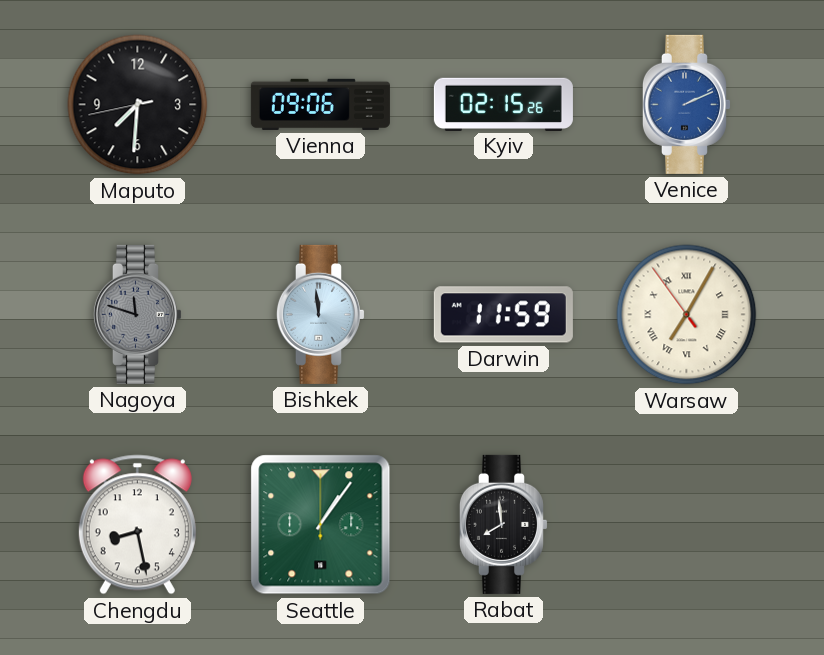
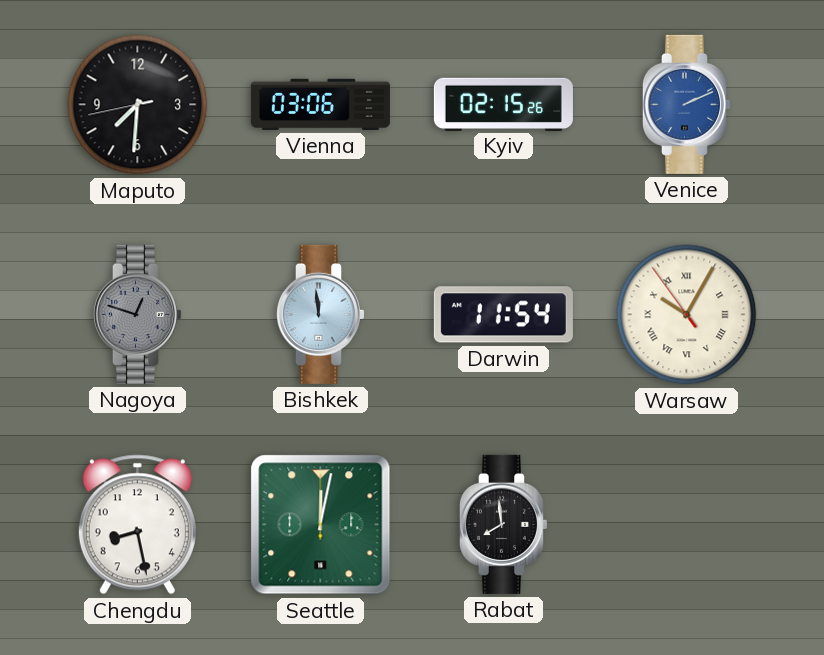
Vienna: 09:06 -> 03:06
Nagoya: 11:48 -> 12:48
Darwin: 11:59 -> 11:54
Warsaw: 7:04 -> 10:04
Seattle: 1:06 -> 12:02
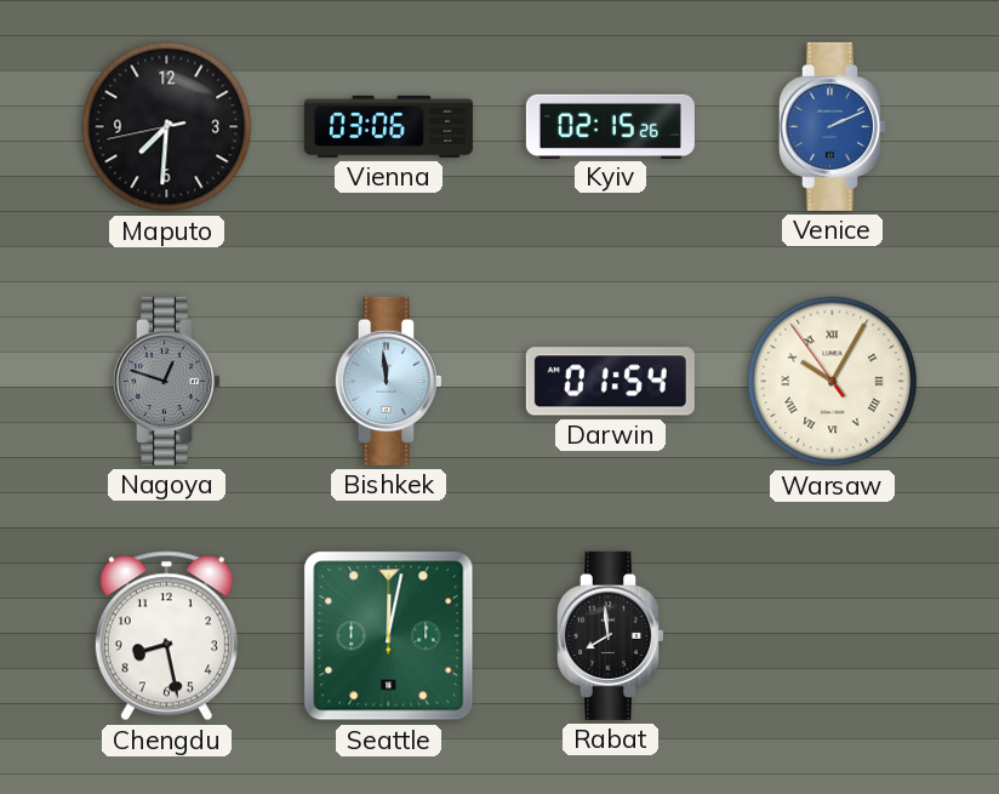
Darwin: 11:54 -> 01:54
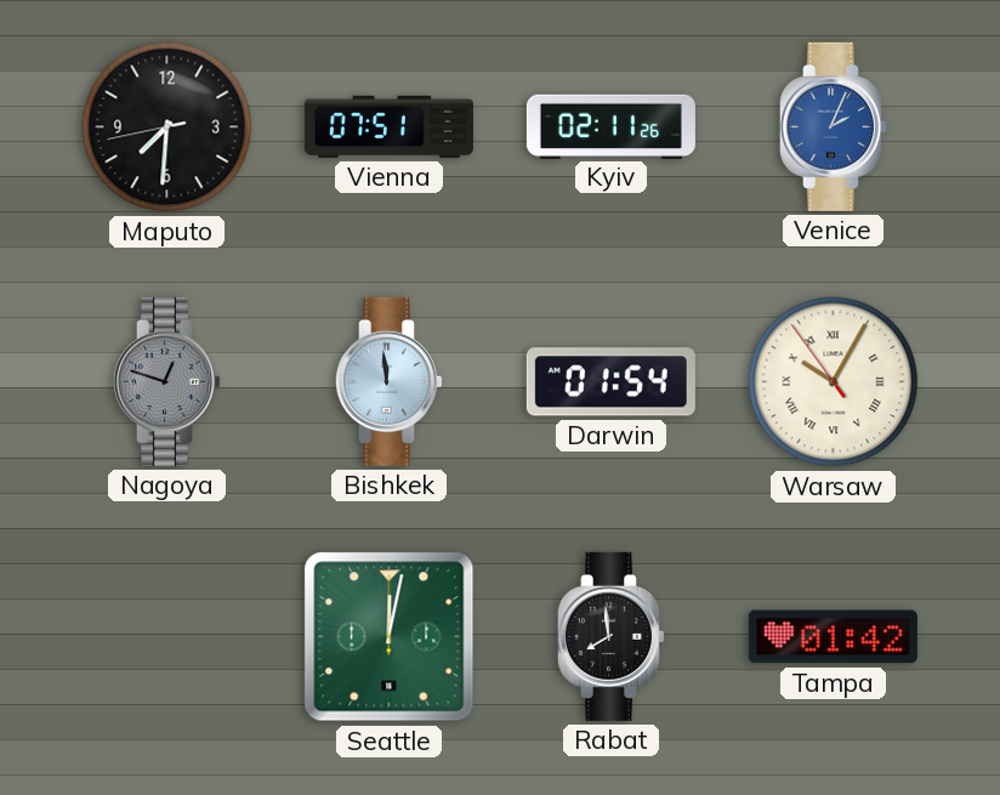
Vienna: 03:06 -> 07:51
Kyiv: 02:15 -> 02:11
Venice: 2:11 -> 2:04
Chengdu: 8:28 -> none
Tampa: none -> 01:42
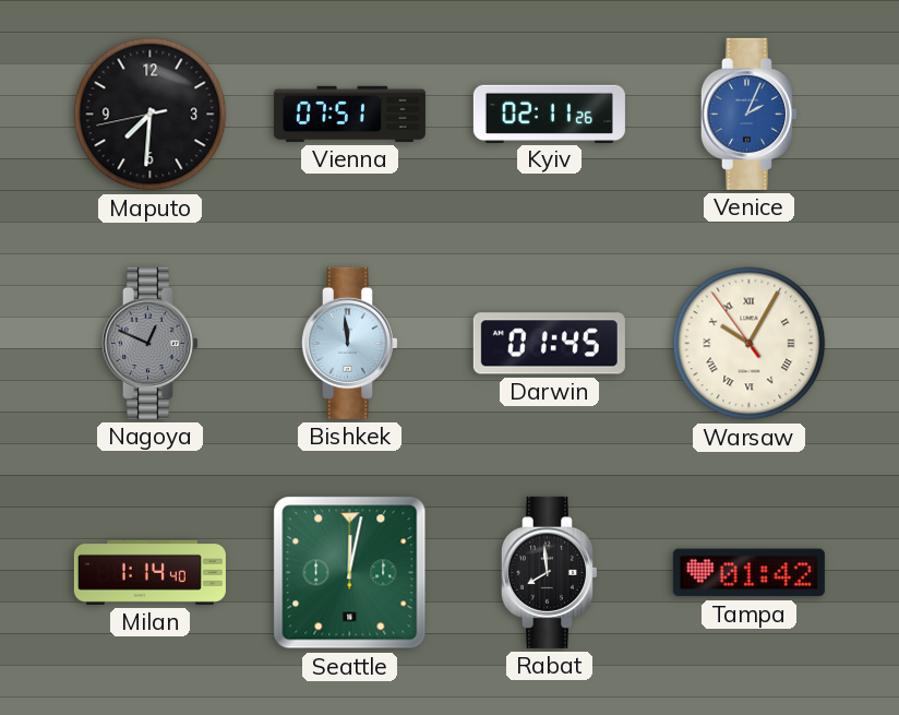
Nagoya: 12:48 -> 12:49
Darwin: 01:54 -> 01:45
Milan: none -> 1:14
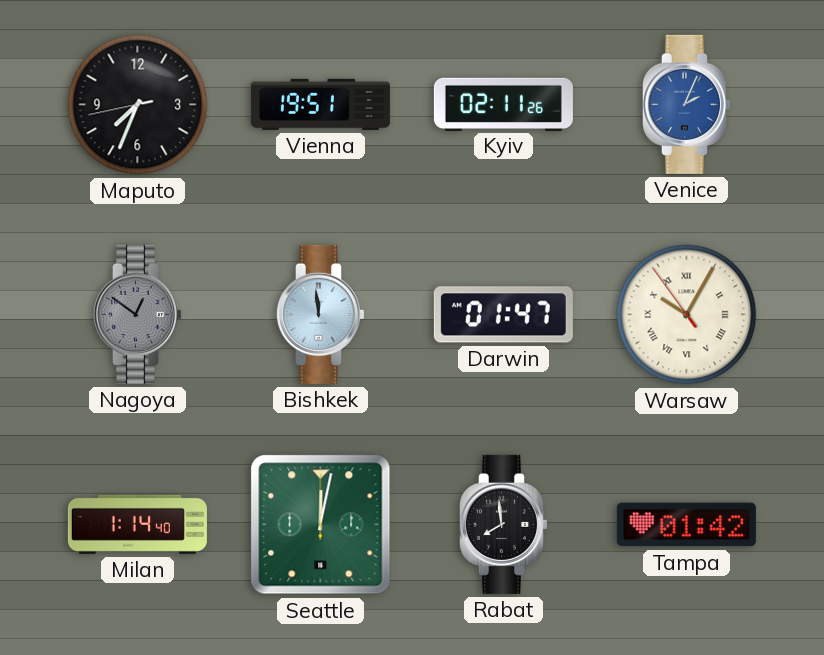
Maputo: 7:30 -> 7:33
Vienna: 07:51 -> 19:51
Nagoya: 12:49 -> 12:51
Darwin: 01:45 -> 01:47
